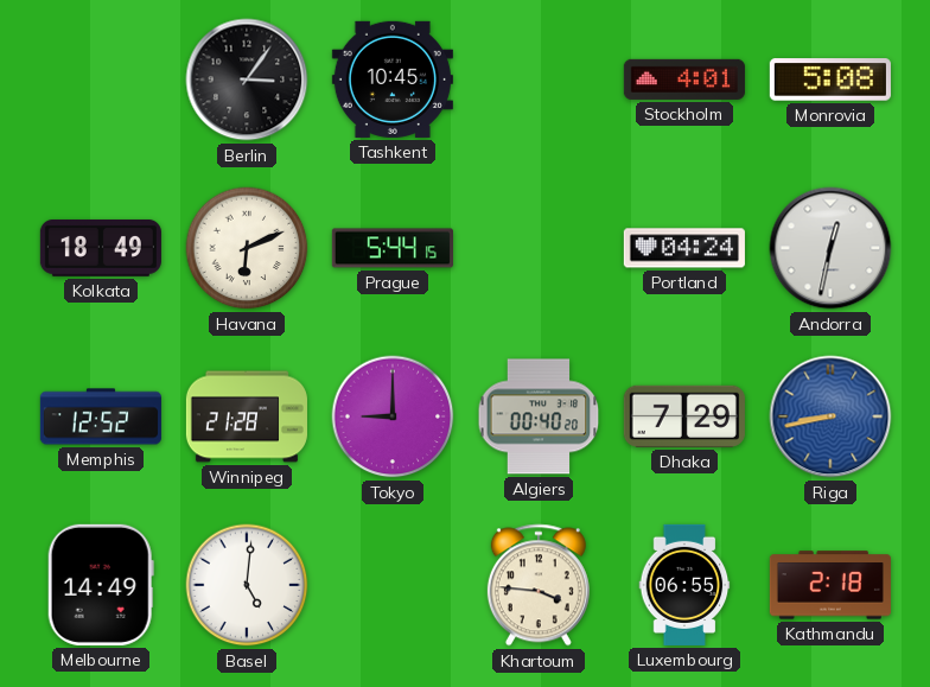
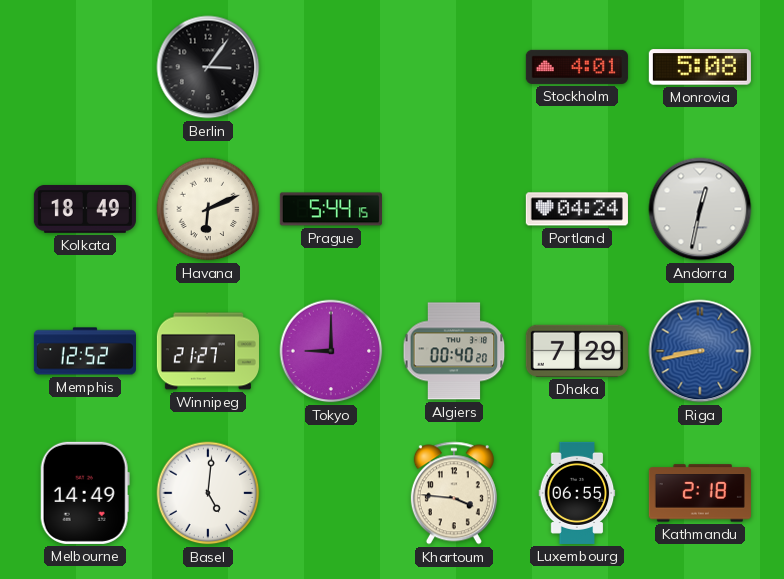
Tashkent: 10:45 -> none
Winnipeg: 21:28 -> 21:27
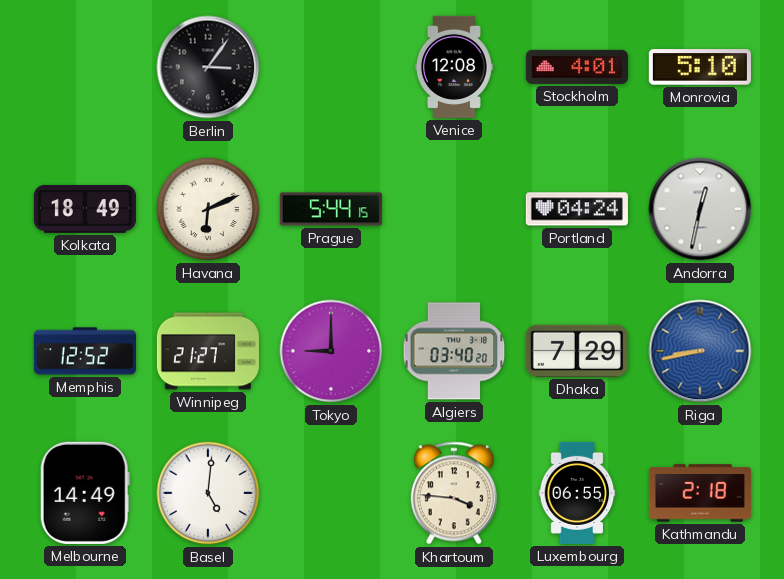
Venice: none -> 12:08
Monrovia: 5:08 -> 5:10
Algiers: 00:40 -> 03:40
